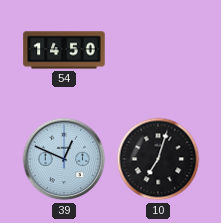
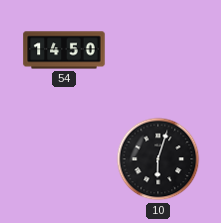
39: 12:49 -> none
10: 7:03 -> 6:03
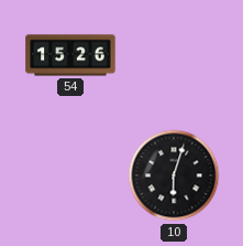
54: 14:50 -> 15:26
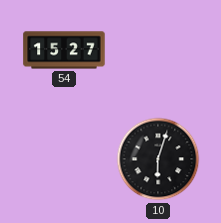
54: 15:26 -> 15:27
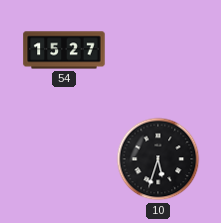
10: 6:03 -> 5:33
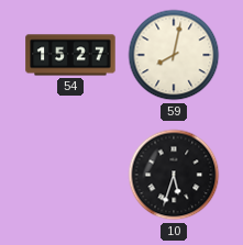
59: none -> 8:02
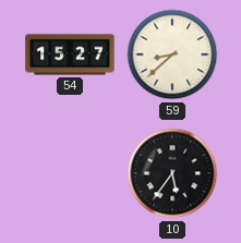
59: 8:02 -> 8:38
10: 5:33 -> 5:36
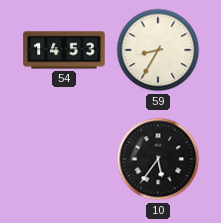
54: 15:27 -> 14:53
59: 8:38 -> 8:35
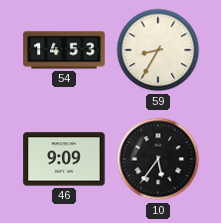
46: none -> 9:09
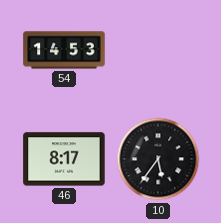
59: 8:35 -> none
46: 9:09 -> 8:17
